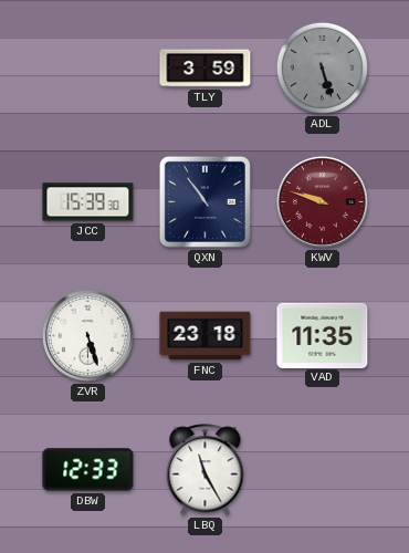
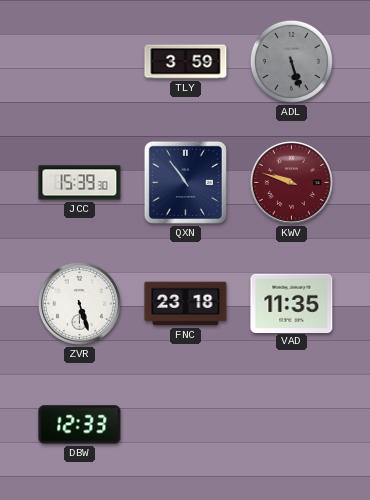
LBQ: 11:25 -> none
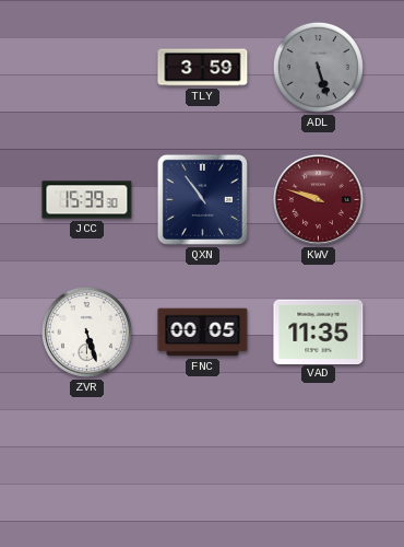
FNC: 23:18 -> 00:05
DBW: 12:33 -> none
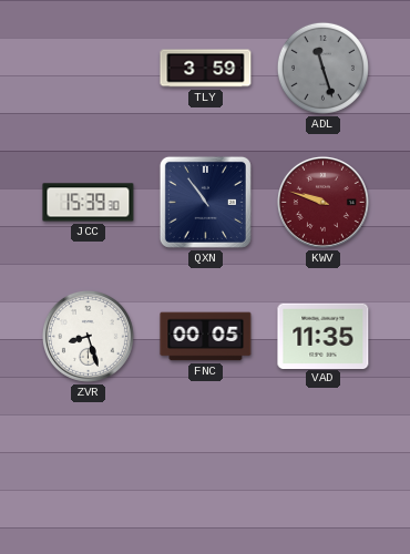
ADL: 5:27 -> 11:27
ZVR: 5:27 -> 8:27
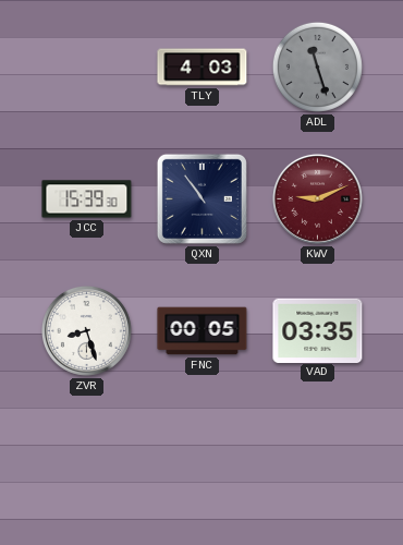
TLY: 3:59 -> 4:03
KWV: 9:48 -> 9:11
VAD: 11:35 -> 03:35
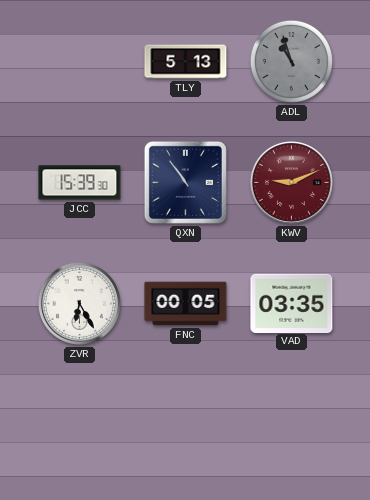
TLY: 4:03 -> 5:13
ADL: 11:27 -> 10:57
ZVR: 8:27 -> 6:25
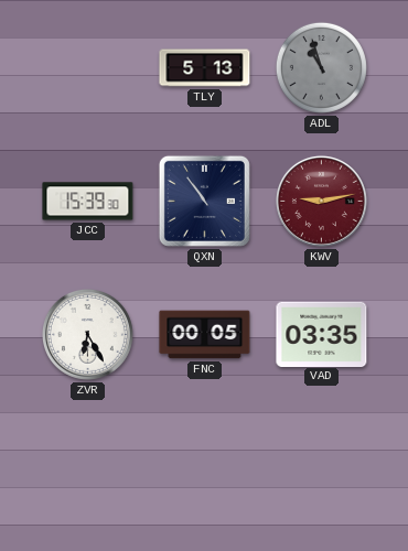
KWV: 9:11 -> 9:13
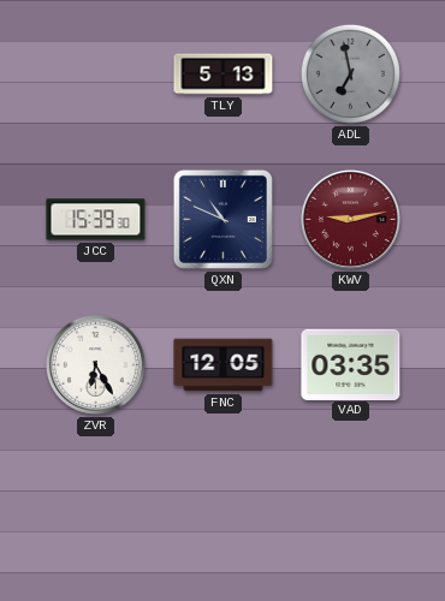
ADL: 10:57 -> 6:58
QXN: 10:54 -> 10:49
FNC: 00:05 -> 12:05
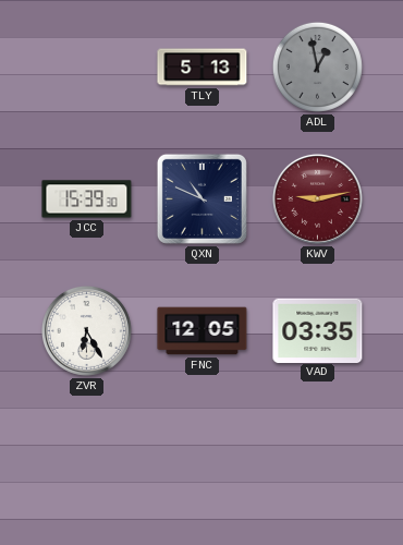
ADL: 6:58 -> 12:58
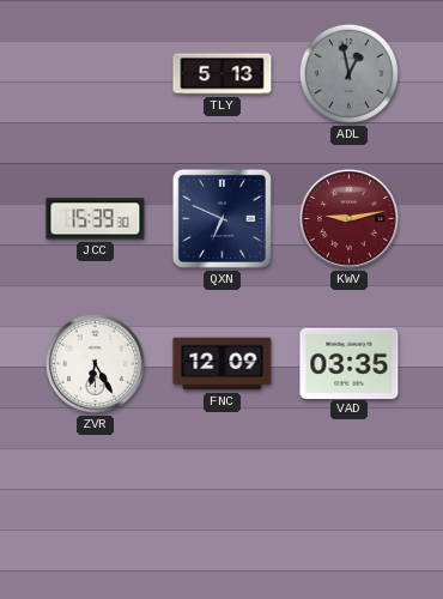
QXN: 10:49 -> 6:49
FNC: 12:05 -> 12:09
